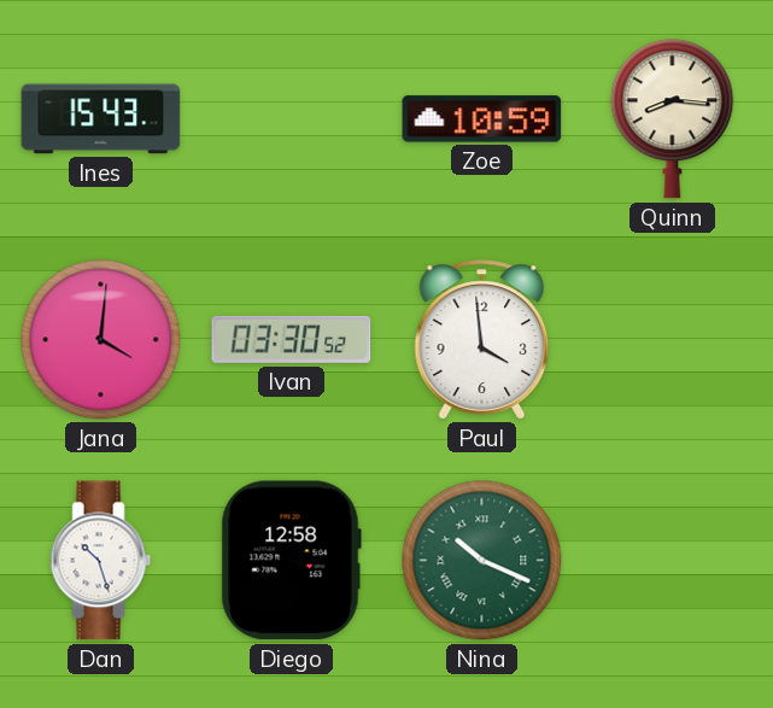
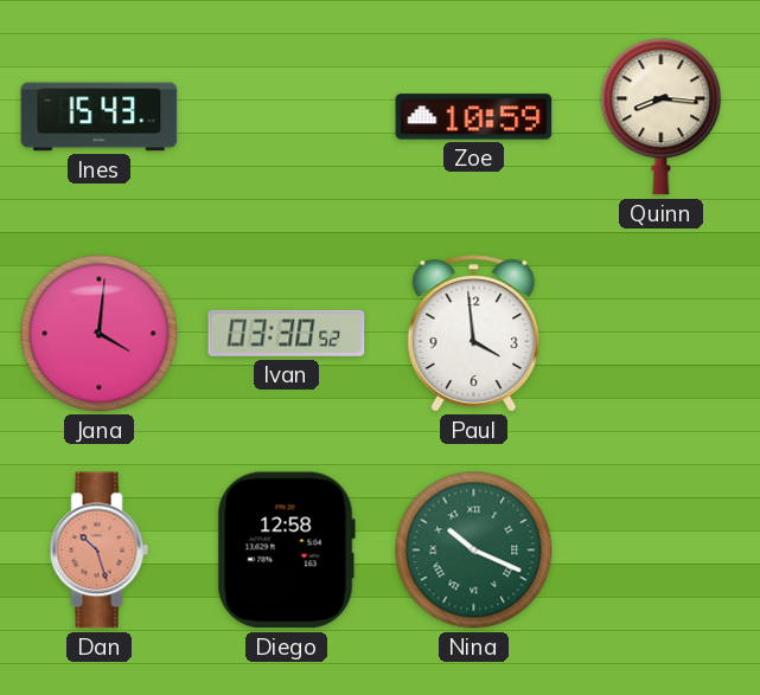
Dan dial: white -> salmon
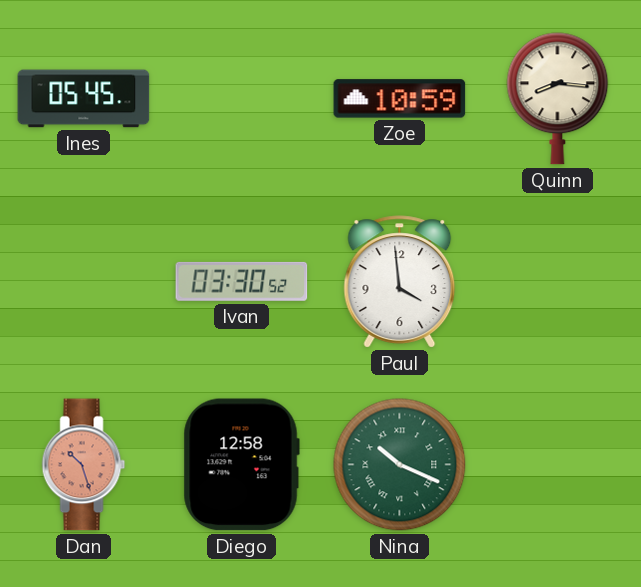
Ines: 15:43 -> 05:45
Jana: 4:01 -> none
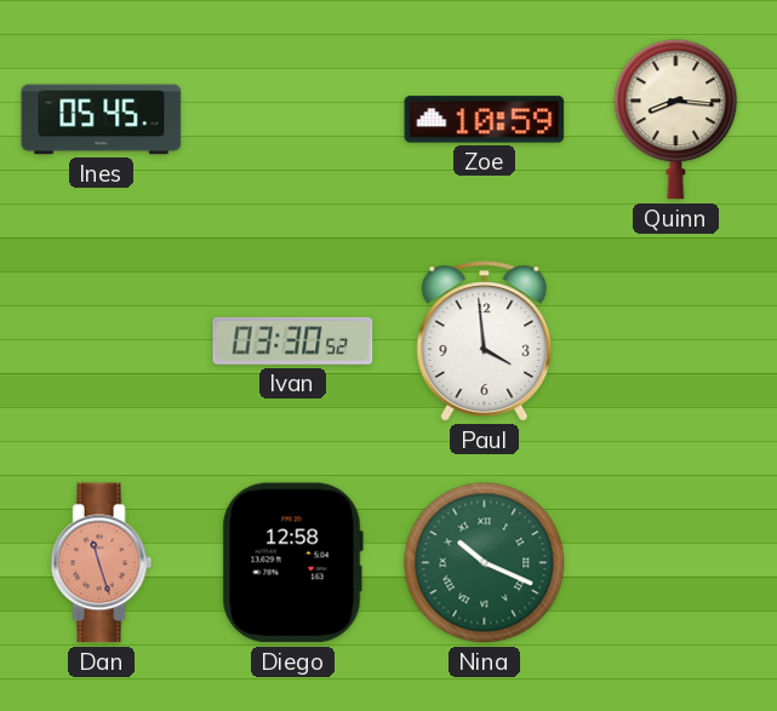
Dan: 10:27 -> 11:27
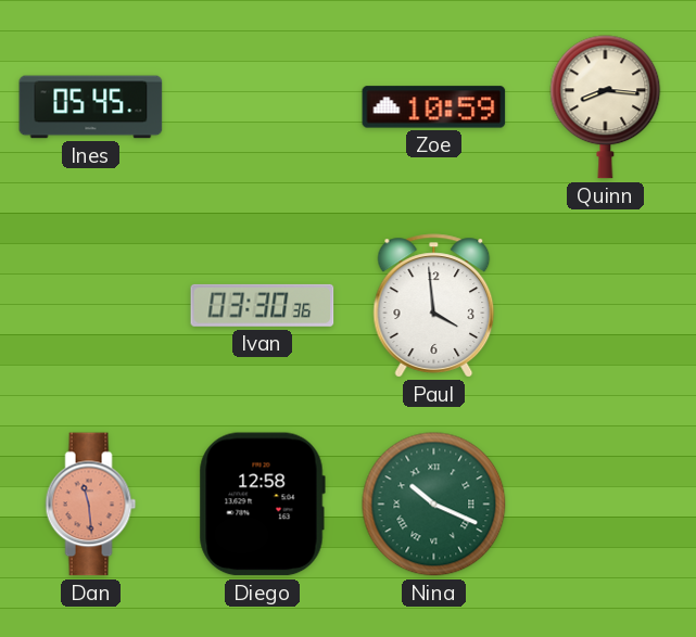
Ivan: 03:30:52 -> 03:30:36
Dan: 11:27 -> 11:29
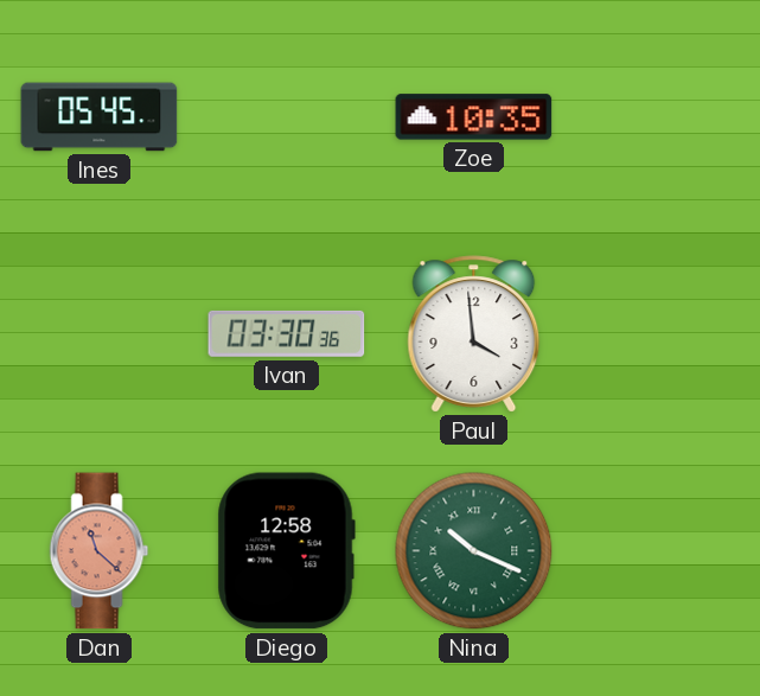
Zoe: 10:59 -> 10:35
Quinn: 8:16 -> none
Dan: 11:29 -> 11:22
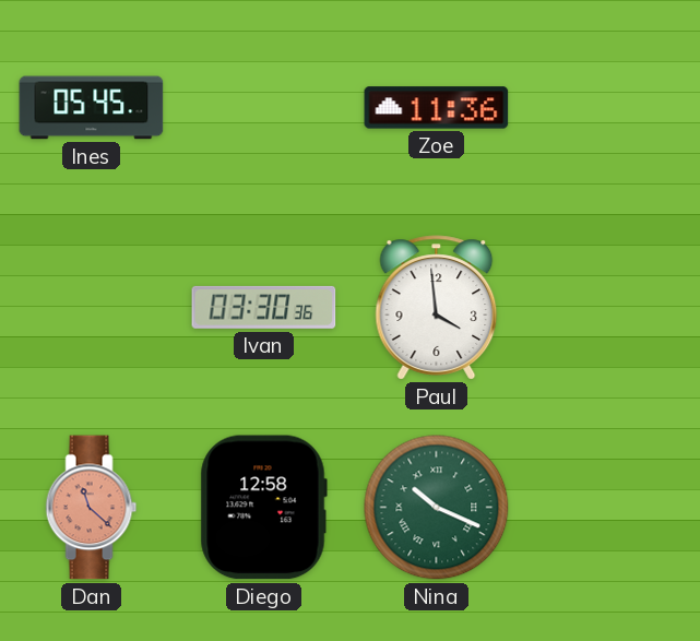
Zoe: 10:35 -> 11:36
